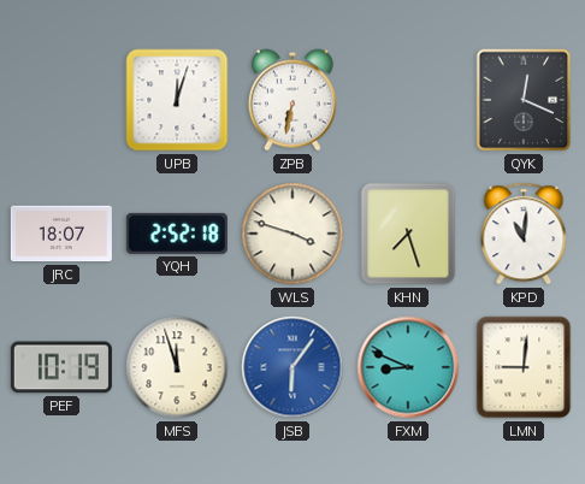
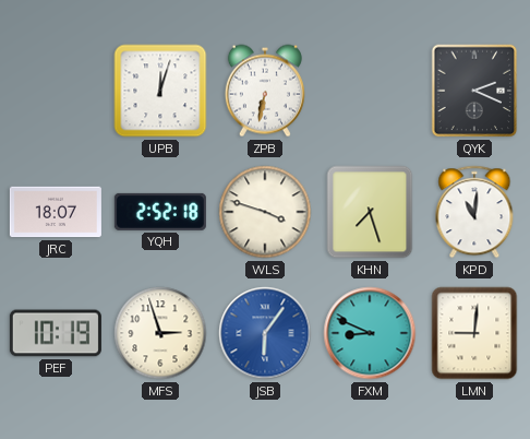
QYK: 12:19 -> 2:19
MFS: 11:57 -> 2:57
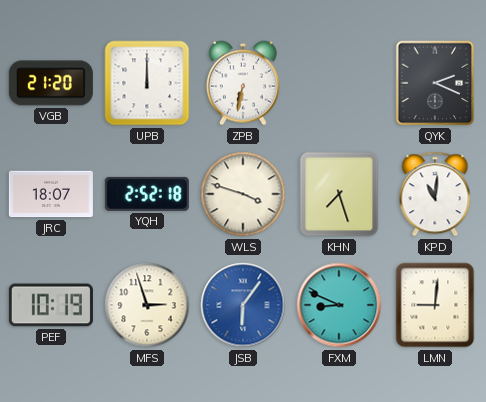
VGB: none -> 21:20
UPB: 12:03 -> 12:00
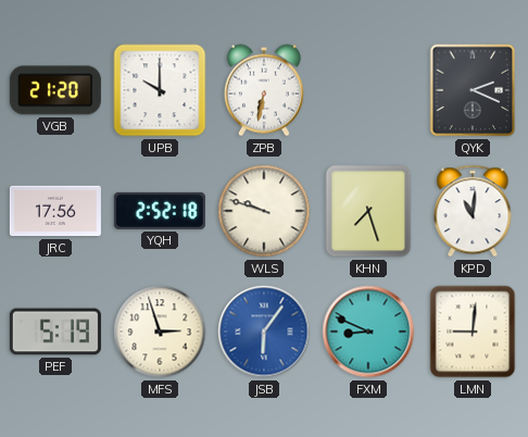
UPB: 12:00 -> 10:00
JRC: 18:07 -> 17:56
WLS: 3:48 -> 9:48
PEF: 10:19 -> 5:19
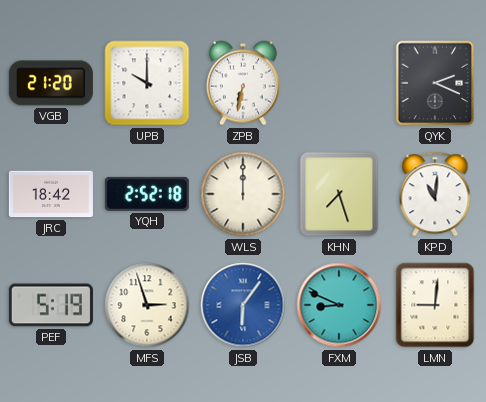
JRC: 17:56 -> 18:42
WLS: 9:48 -> 12:00
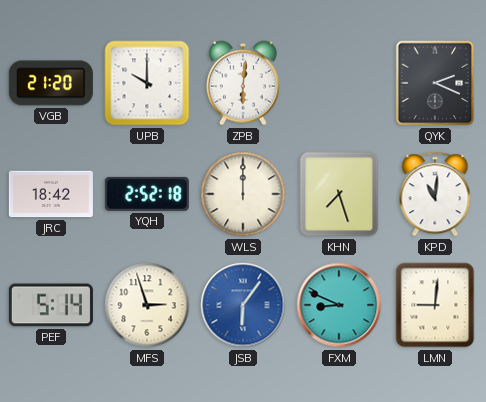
ZPB: 6:32 -> 6:01
PEF: 5:19 -> 5:14
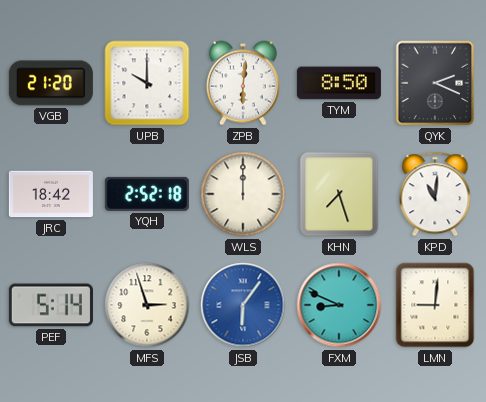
TYM: none -> 8:50
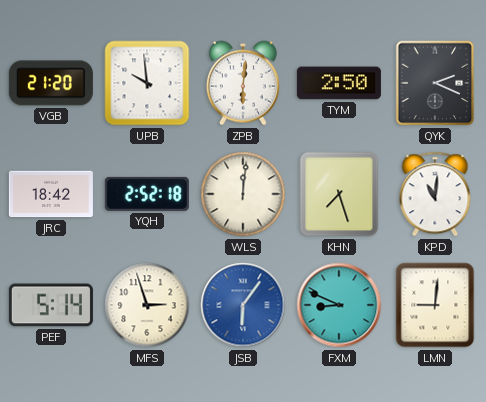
UPB: 10:00 -> 9:59
TYM: 8:50 -> 2:50
WLS: 12:00 -> 12:01
